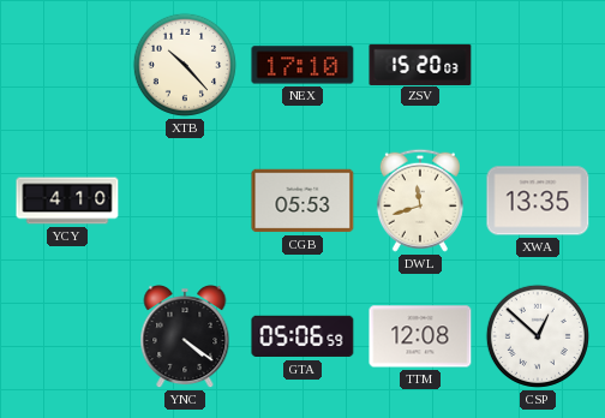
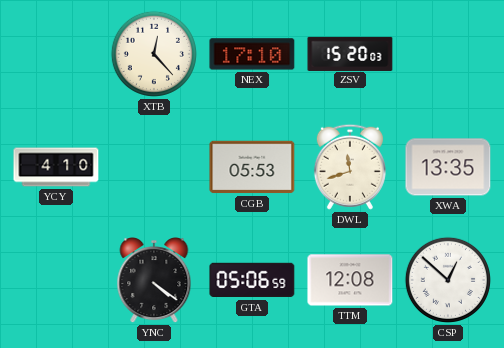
XTB: 10:23 -> 12:23
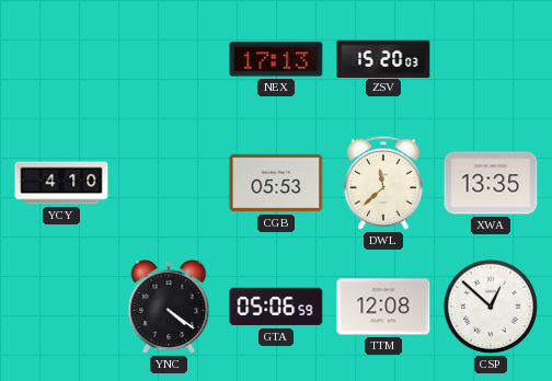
XTB: 12:23 -> none
NEX: 17:10 -> 17:13
DWL: 11:42 -> 11:38
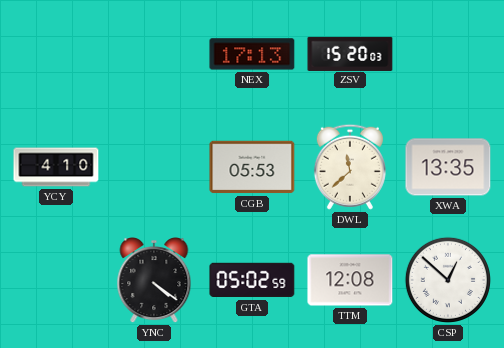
GTA: 05:06 -> 05:02
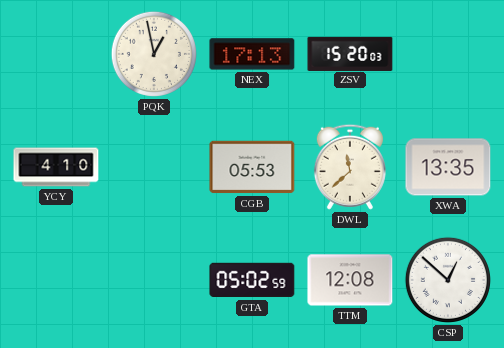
PQK: none -> 12:58
YNC: 4:21 -> none
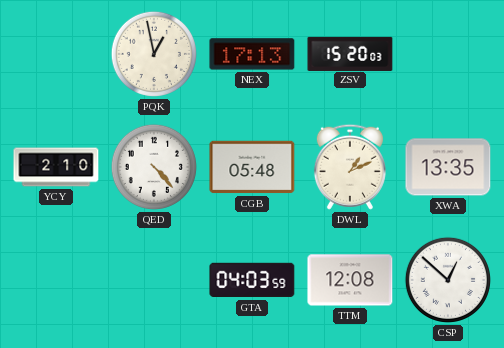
YCY: 4:10 -> 2:10
QED: none -> 4:23
CGB: 05:53 -> 05:48
DWL: 11:38 -> 1:11
GTA: 05:02 -> 04:03
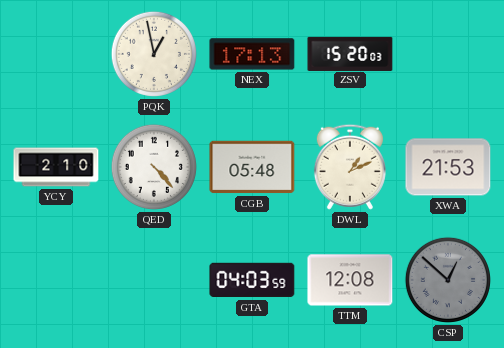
XWA: 13:35 -> 21:53
CSP dial: white -> grey
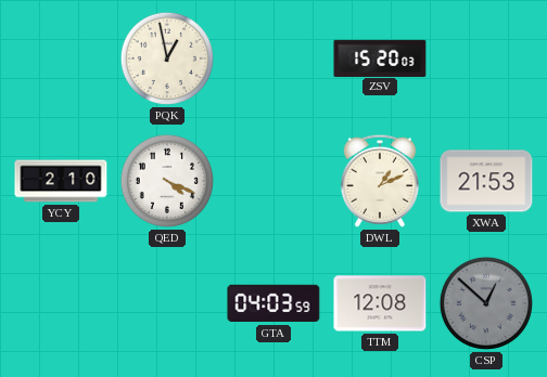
NEX: 17:13 -> none
QED: 4:23 -> 4:19
CGB: 05:48 -> none
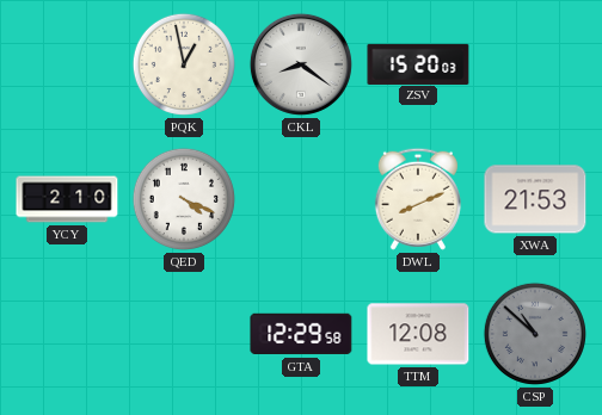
CKL: none -> 8:21
DWL: 1:11 -> 8:11
GTA: 04:03 -> 12:29
CSP: 12:52 -> 10:52
